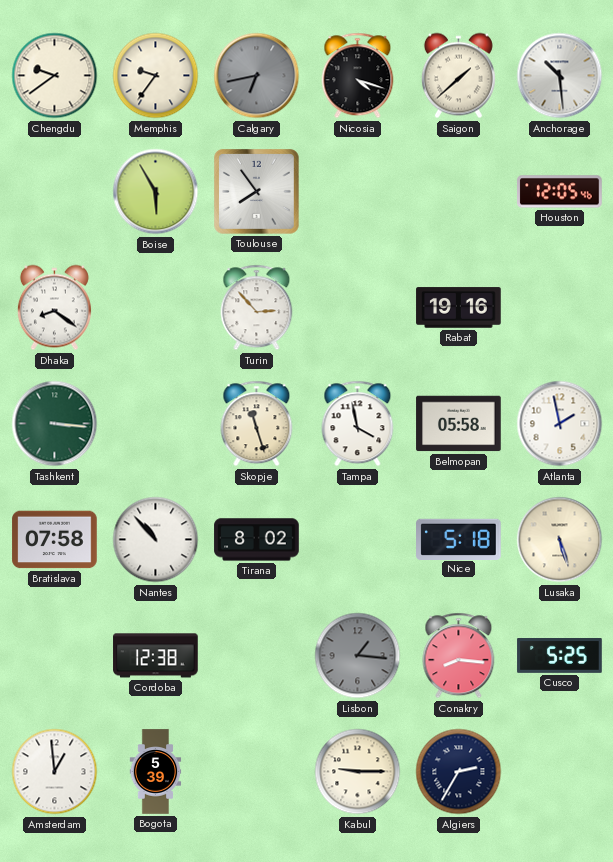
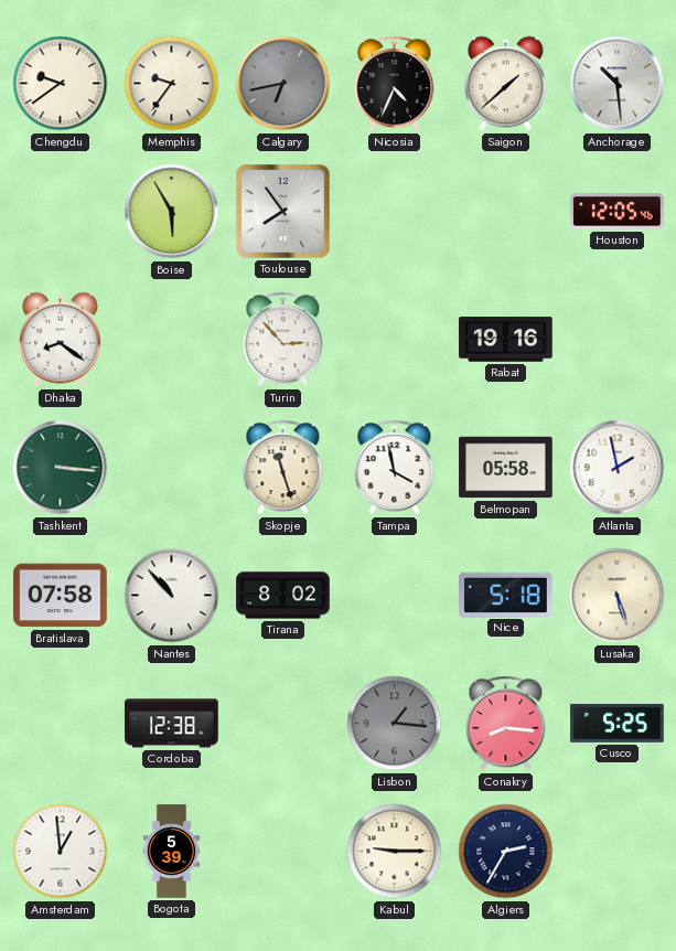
Nicosia: 4:18 -> 4:34
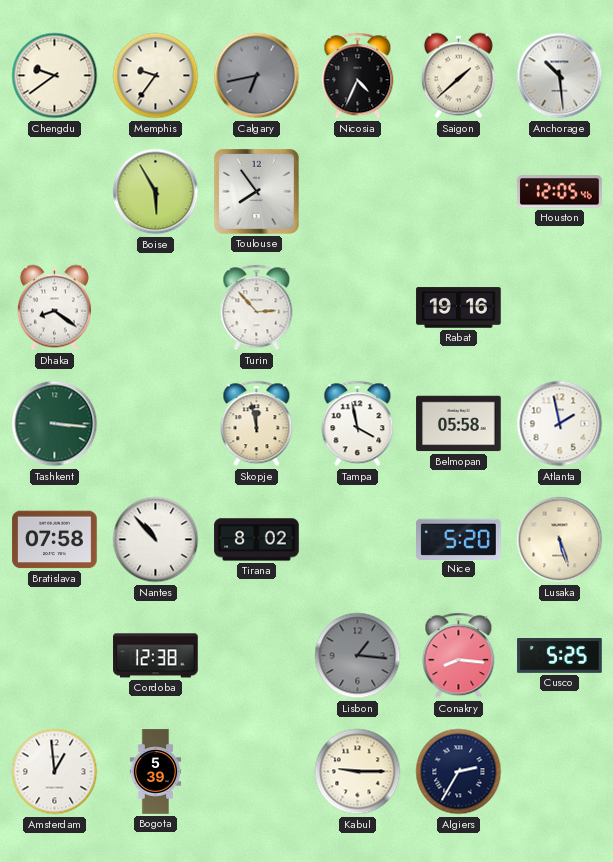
Skopje: 11:27 -> 11:58
Nice: 5:18 -> 5:20
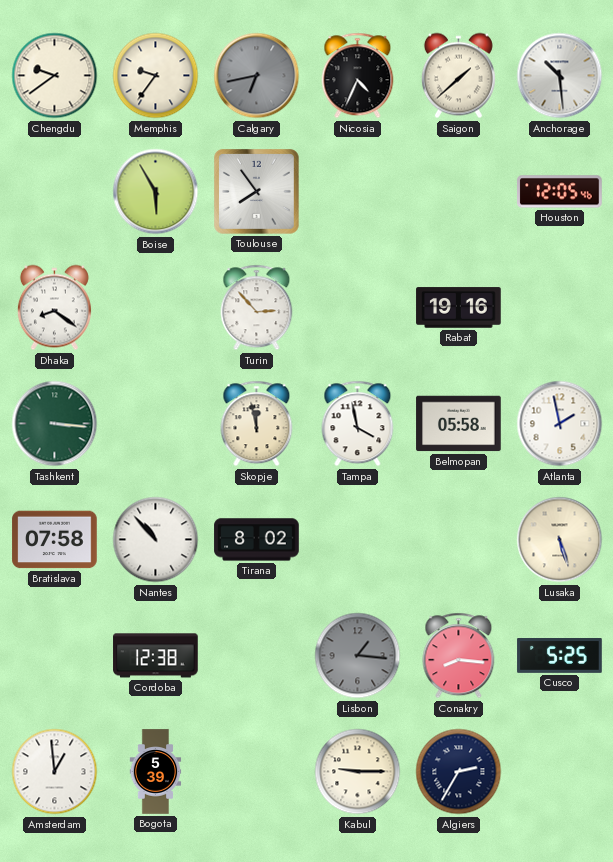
Nice: 5:20 -> none
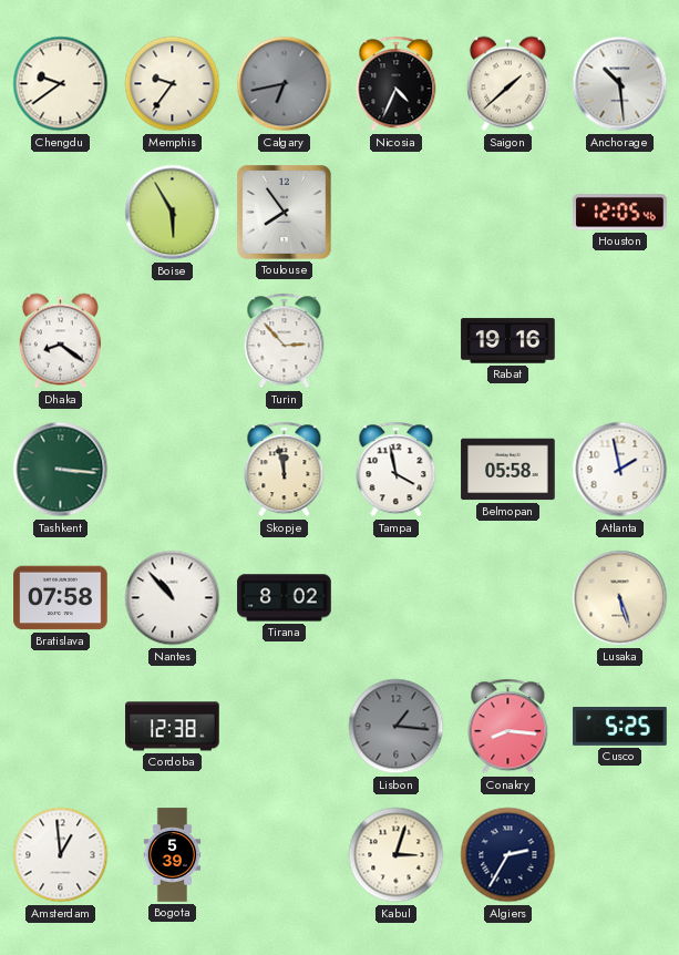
Kabul: 9:15 -> 3:03
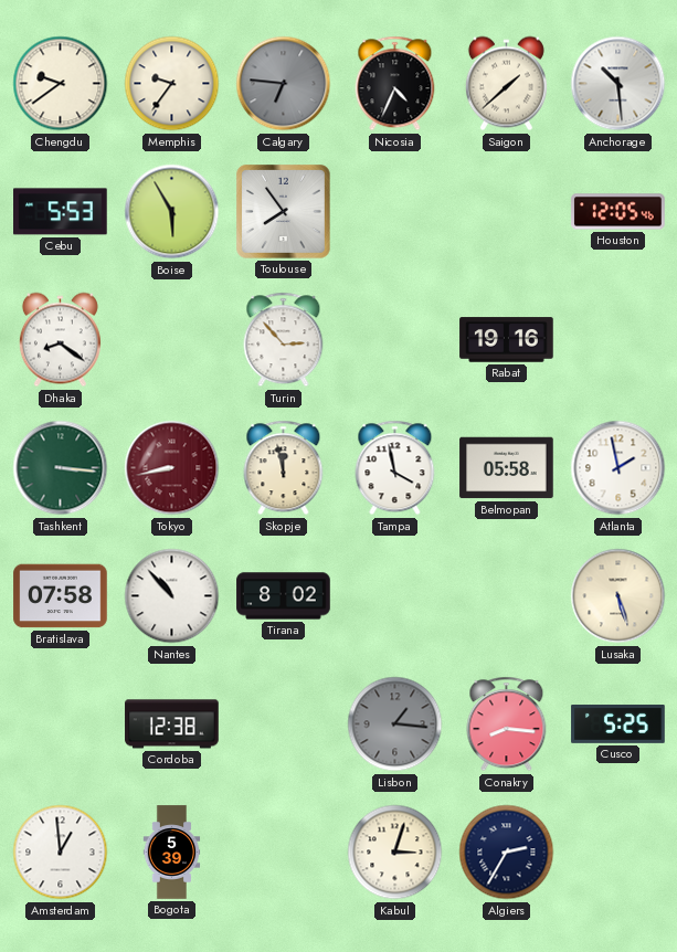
Calgary: 6:43 -> 6:46
Cebu: none -> 5:53
Tokyo: none -> 8:43
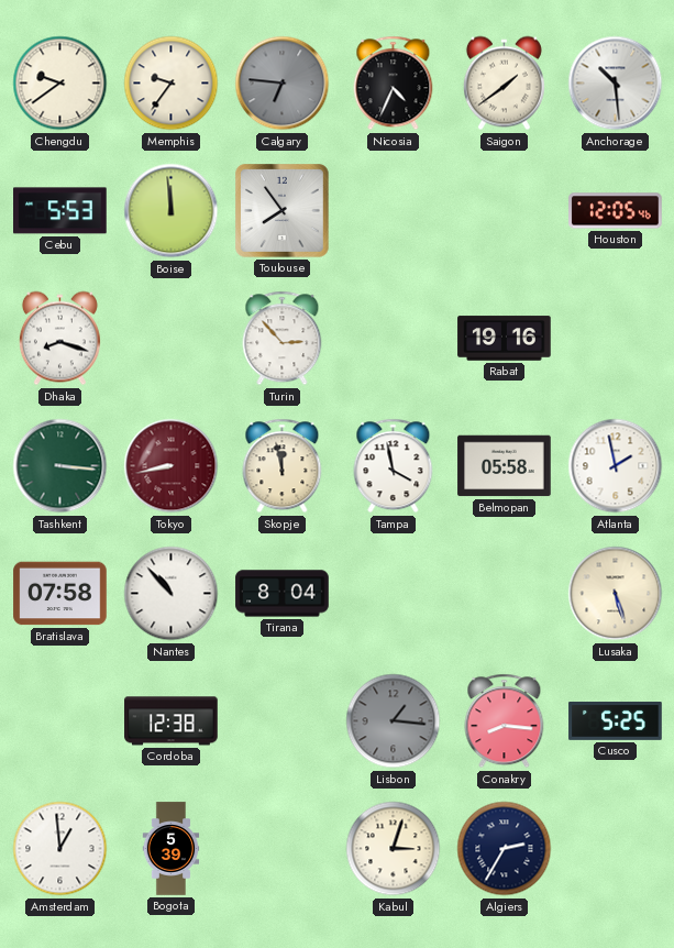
Saigon: 1:38 -> 1:39
Boise: 5:55 -> 11:59
Dhaka: 8:21 -> 8:18
Tirana: 8:02 -> 8:04
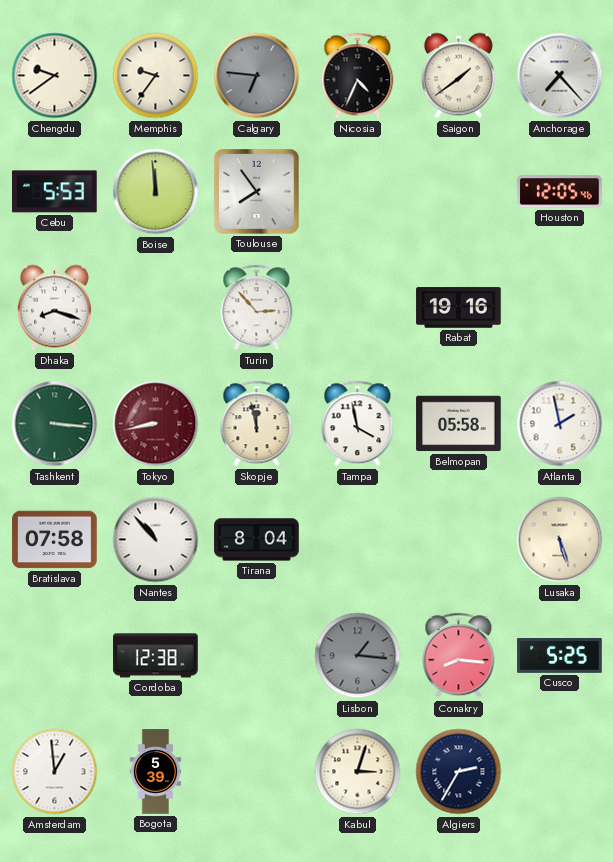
Anchorage: 10:29 -> 7:23
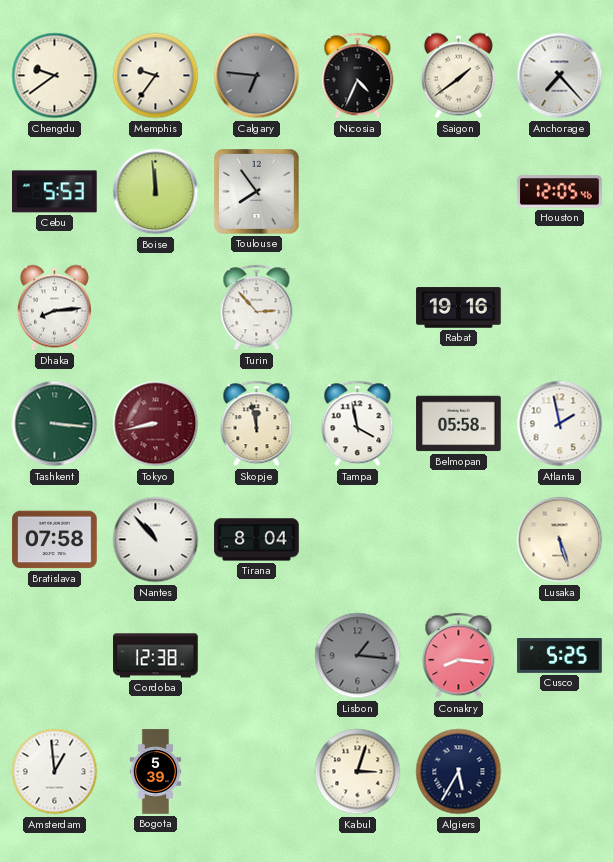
Dhaka: 8:18 -> 8:14
Algiers: 2:35 -> 5:35
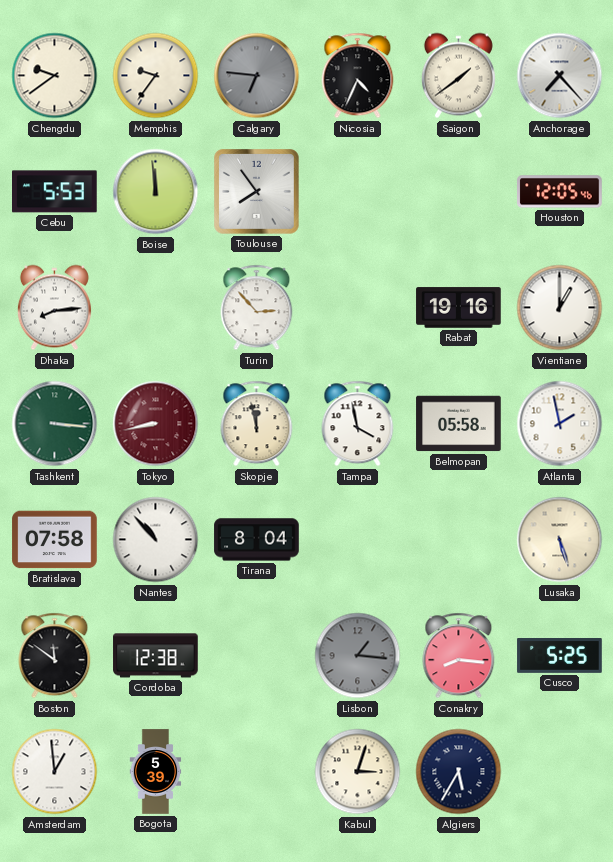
Vientiane: none -> 1:00
Boston: none -> 11:51
